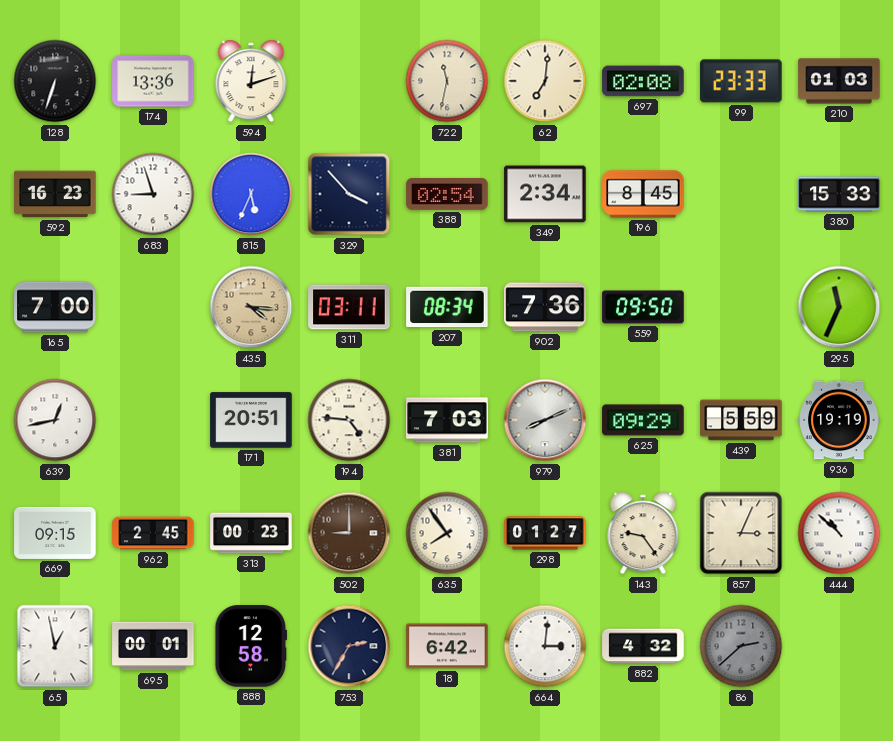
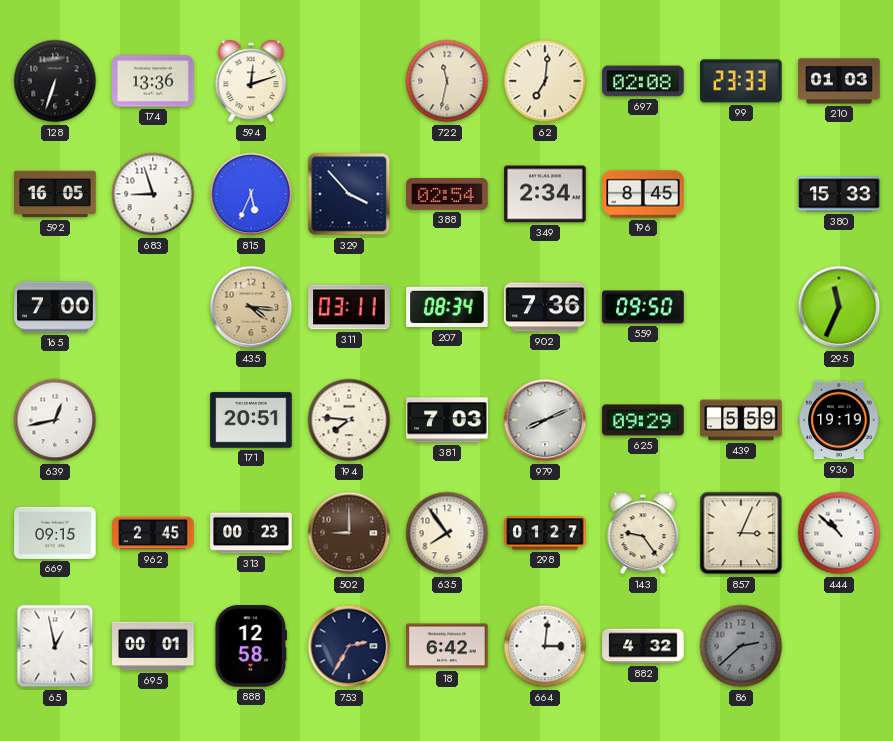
592: 16:23 -> 16:05
194: 4:46 -> 7:46
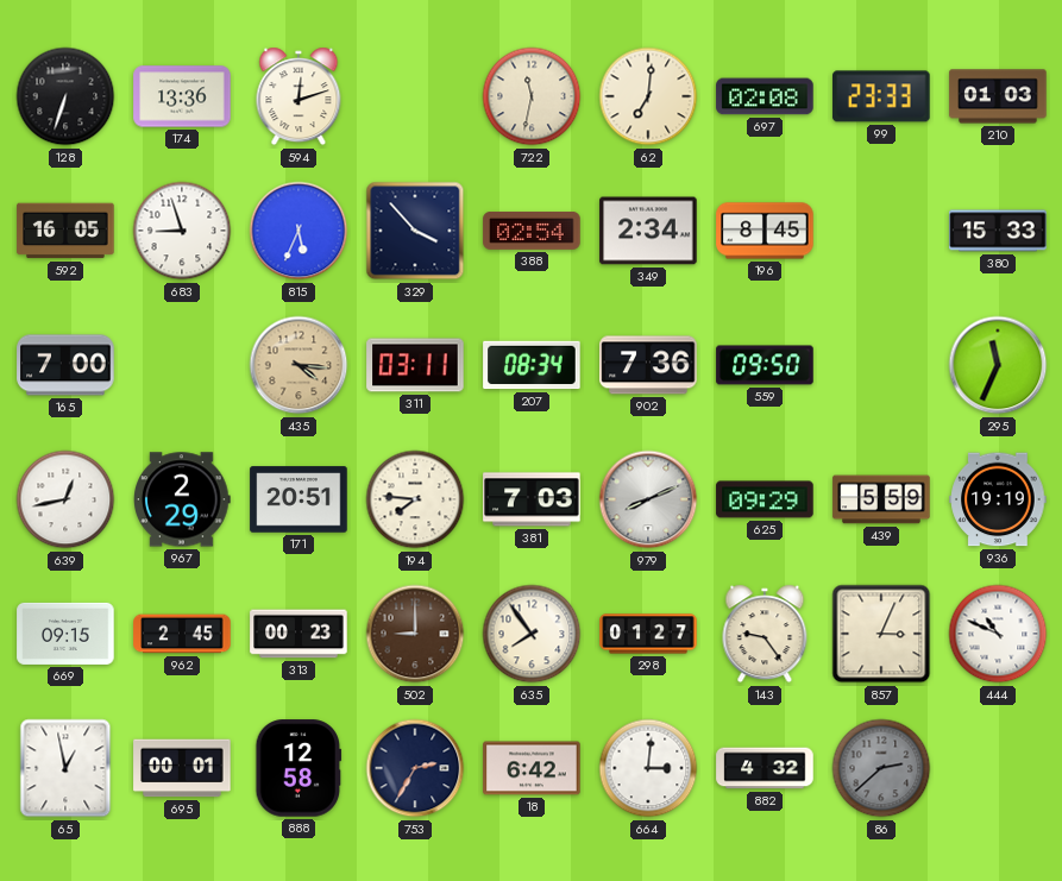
967: none -> 2:29
444: 10:52 -> 10:49
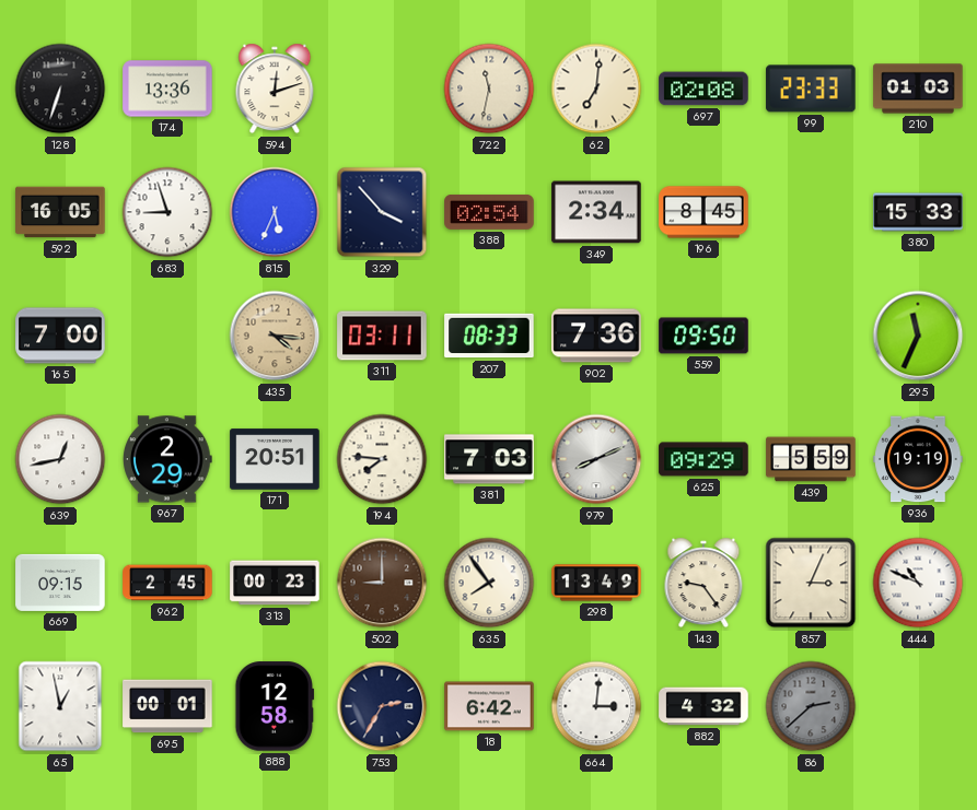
207: 08:34 -> 08:33
298: 01:27 -> 13:49
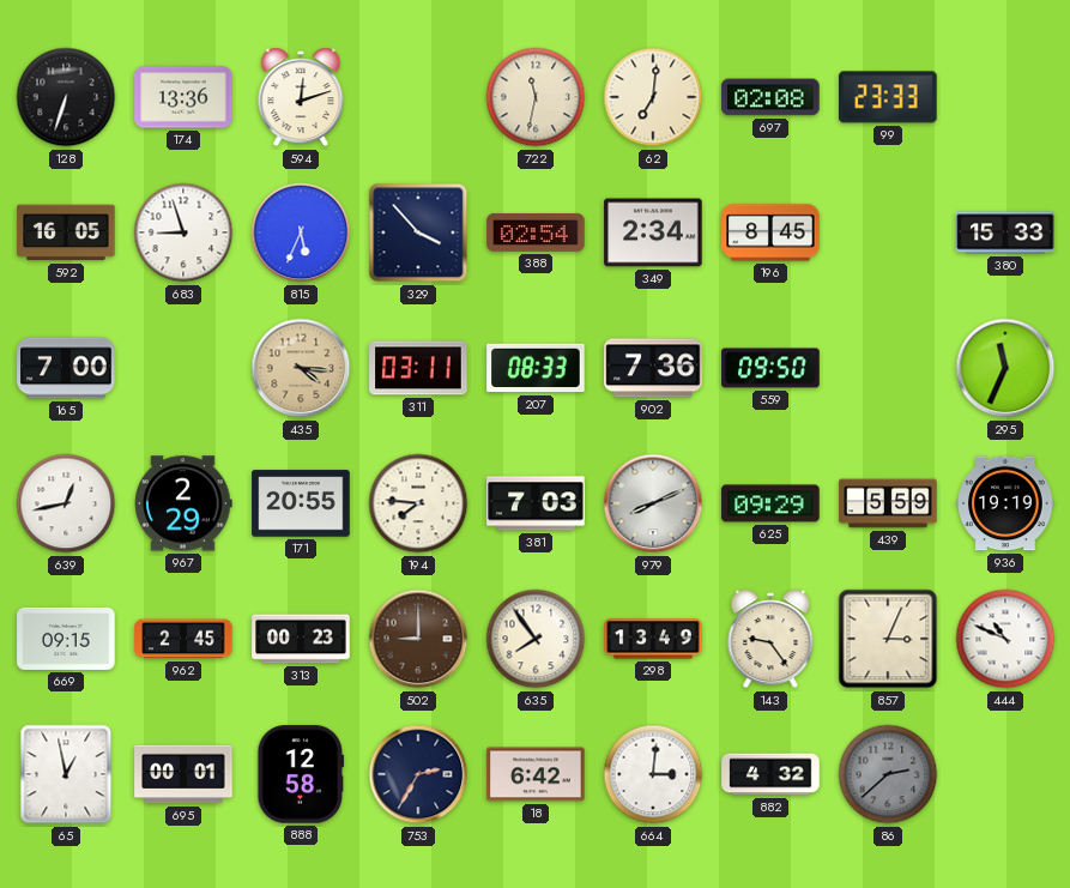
210: 01:03 -> none
171: 20:51 -> 20:55
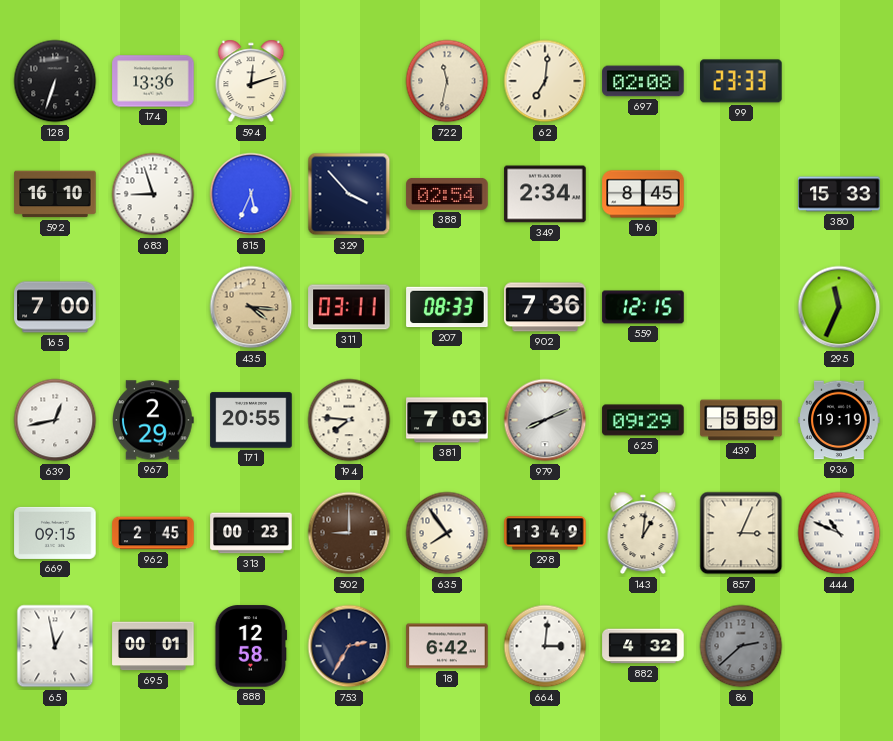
592: 16:05 -> 16:10
559: 09:50 -> 12:15
143: 9:24 -> 1:01
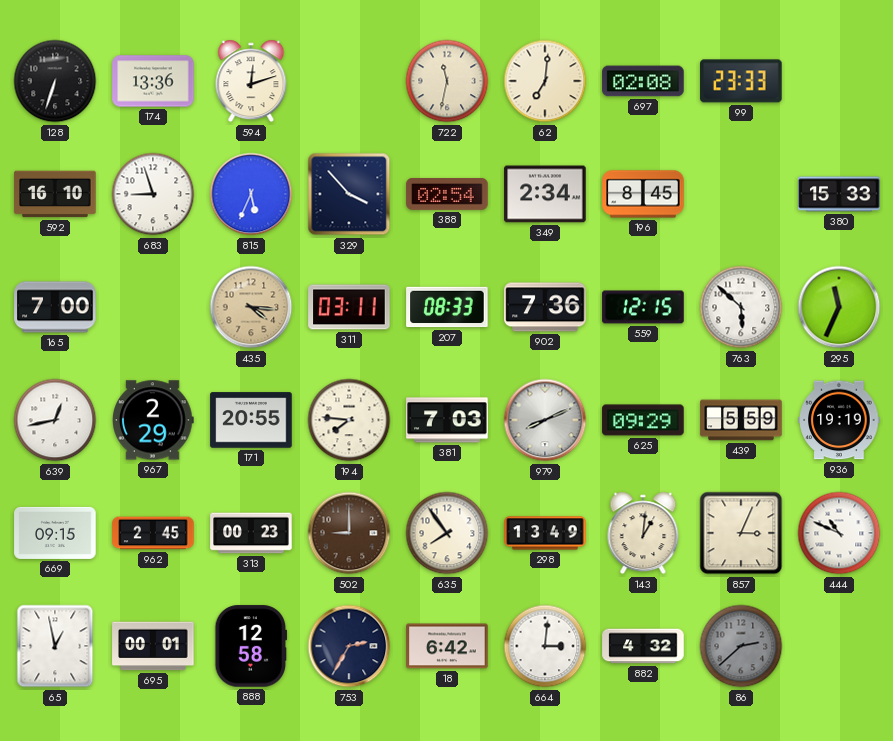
763: none -> 5:52
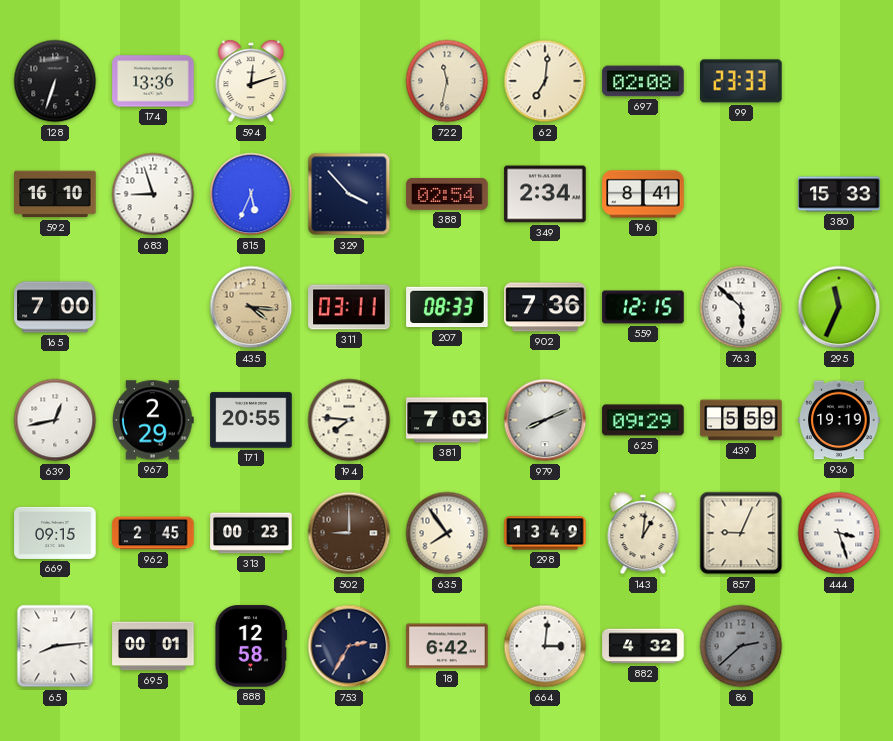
196: 8:45 -> 8:41
857: 3:04 -> 9:04
444: 10:49 -> 3:27
65: 12:58 -> 8:14
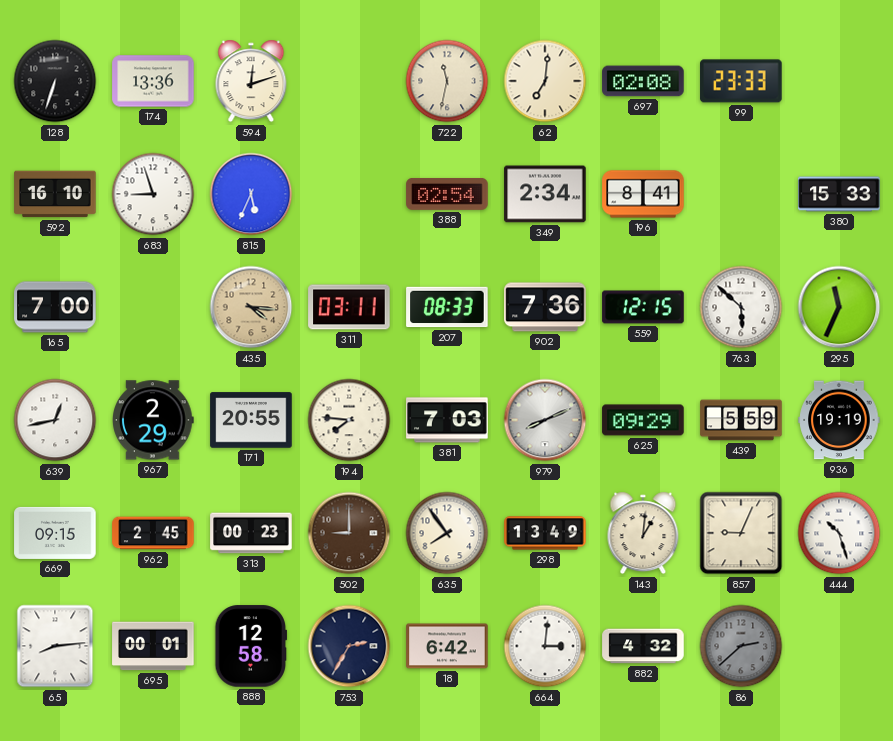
329: 3:53 -> none
444: 3:27 -> 10:27
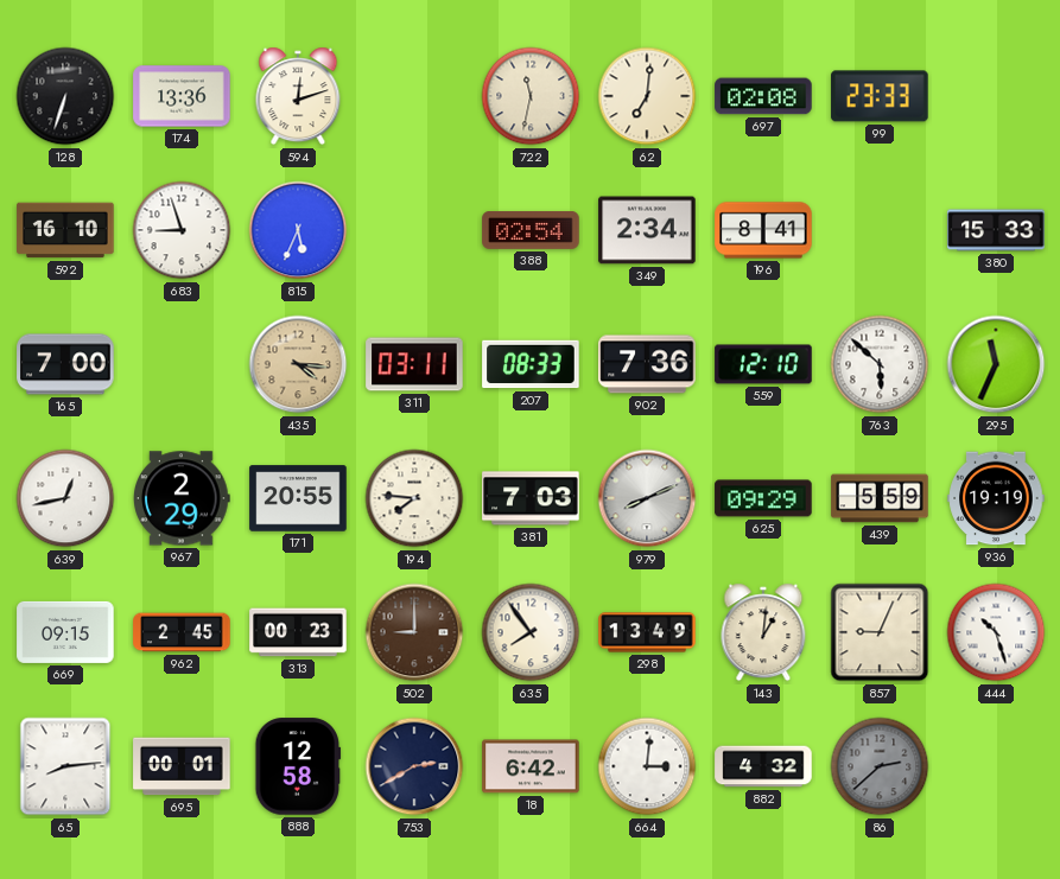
559: 12:15 -> 12:10
753: 2:35 -> 2:40
